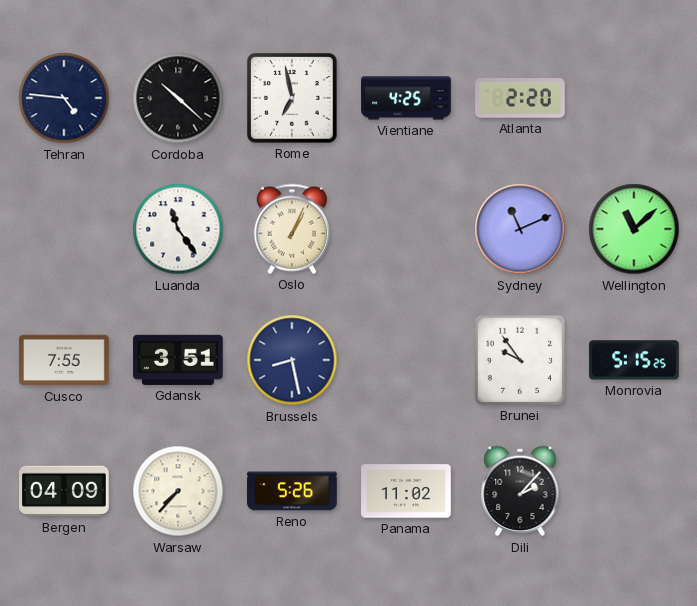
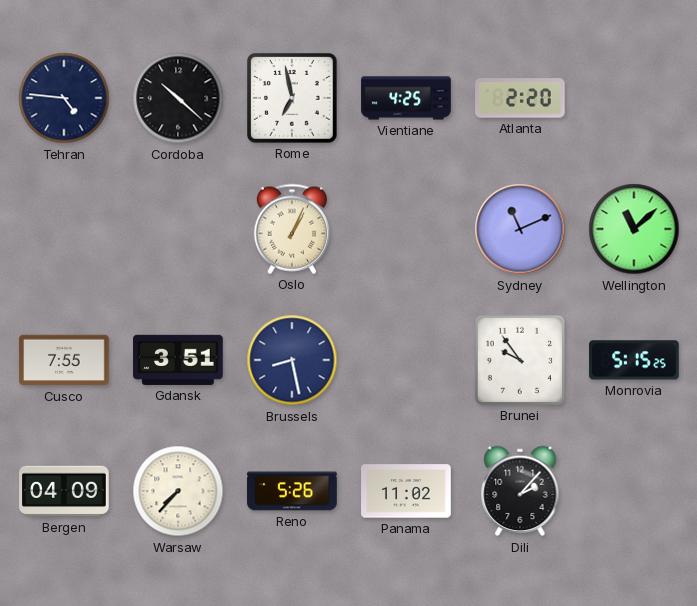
Luanda: 11:24 -> none
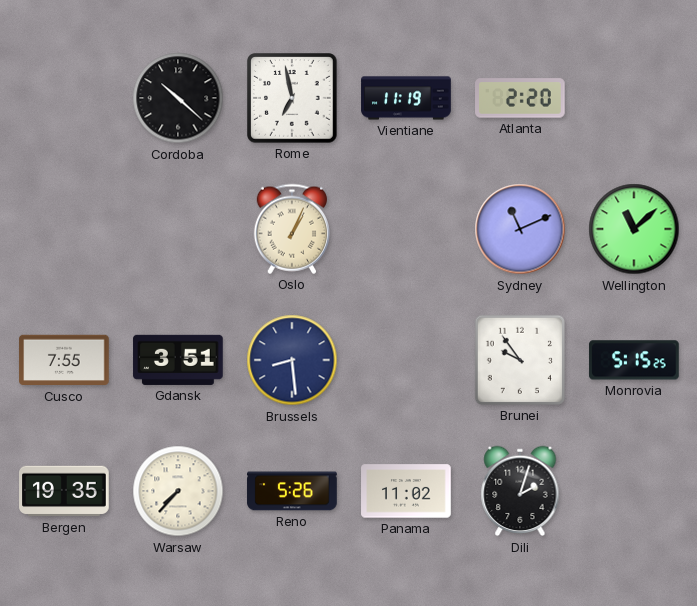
Tehran: 4:46 -> none
Vientiane: 4:25 -> 11:19
Brussels: 8:28 -> 8:29
Bergen: 04:09 -> 19:35
Dili: 2:07 -> 2:03
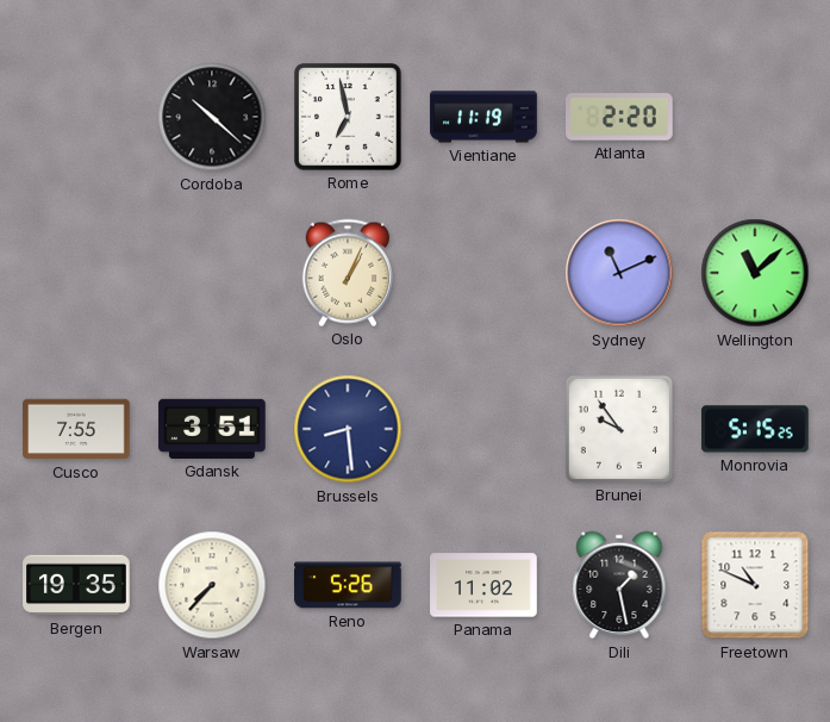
Dili: 2:03 -> 1:28
Freetown: none -> 10:49
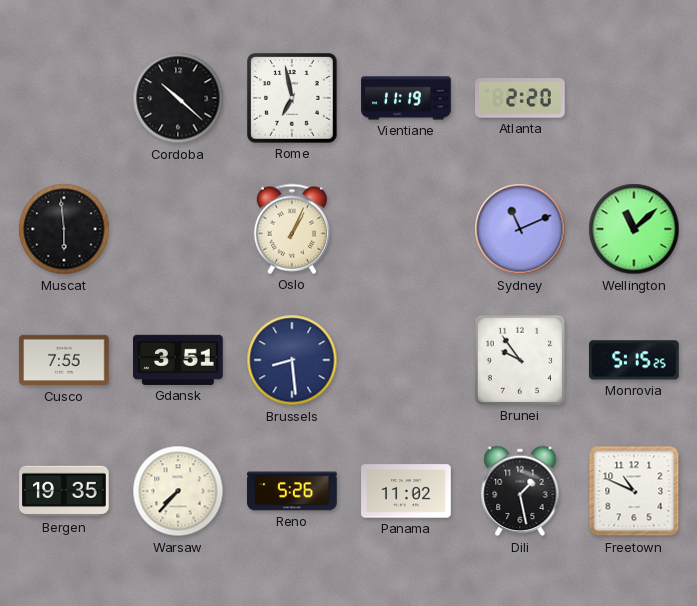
Muscat: none -> 5:59
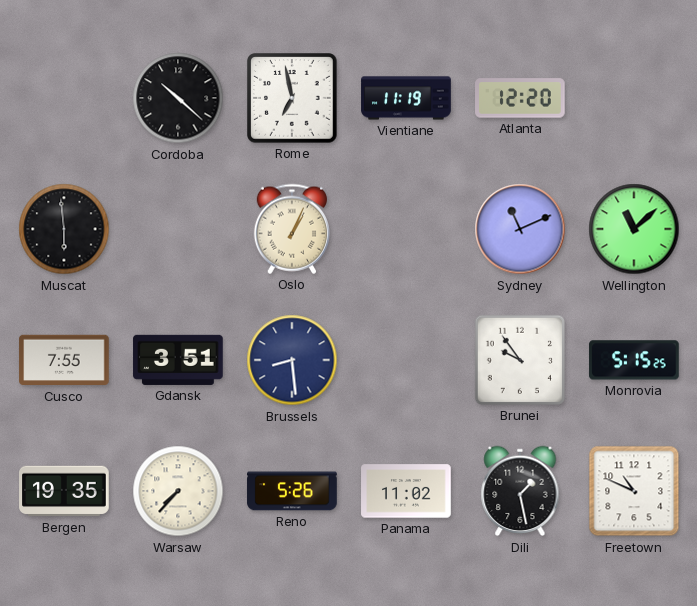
Atlanta: 2:20 -> 12:20
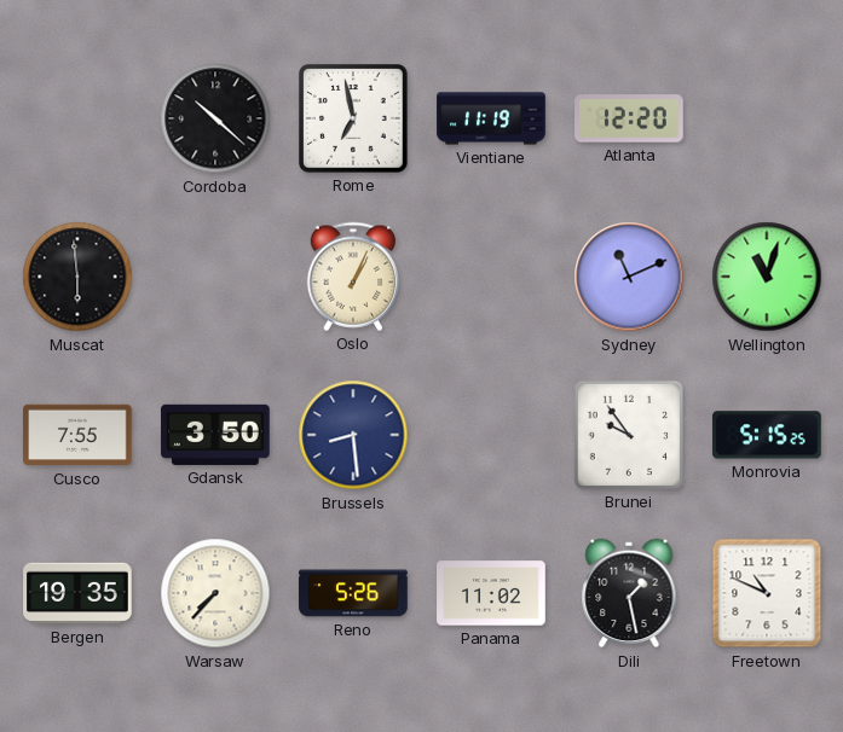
Wellington: 11:08 -> 11:03
Gdansk: 3:51 -> 3:50
